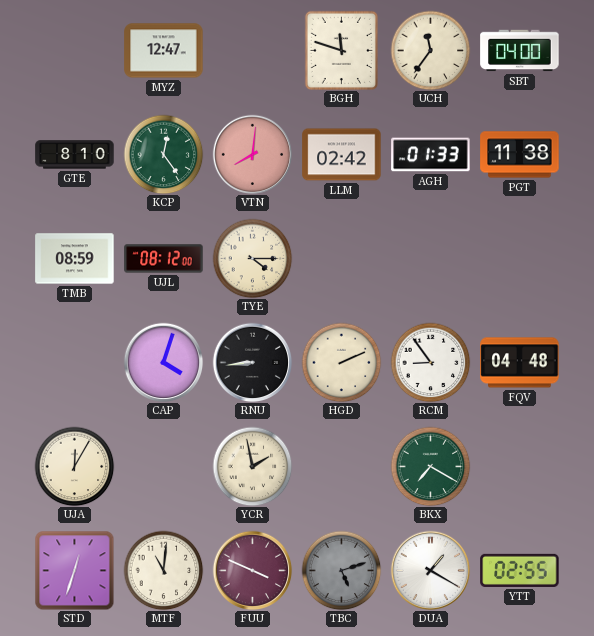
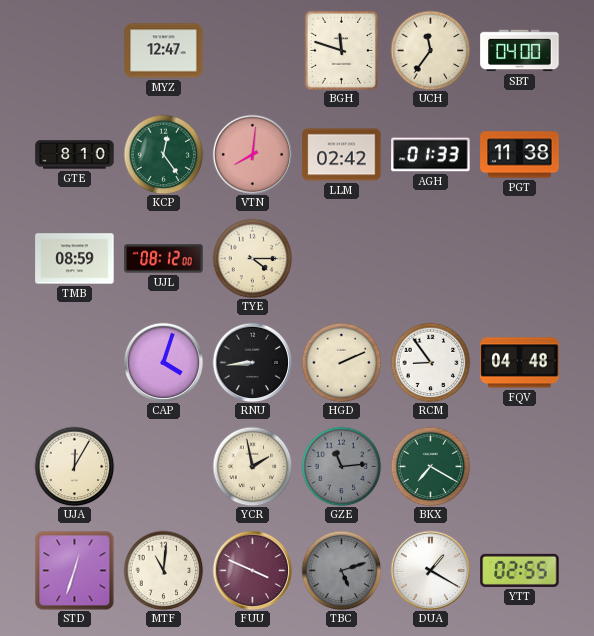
GZE: none -> 11:14
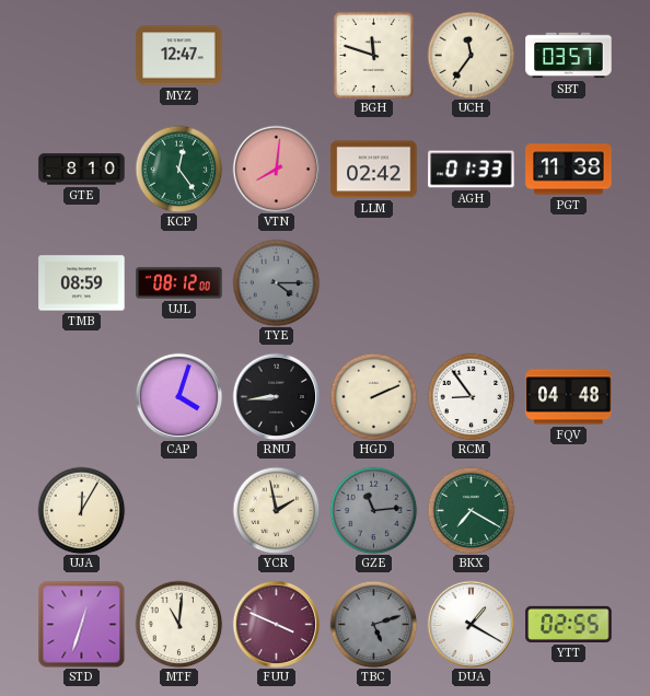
SBT: 04:00 -> 03:57
TYE dial: cream -> grey
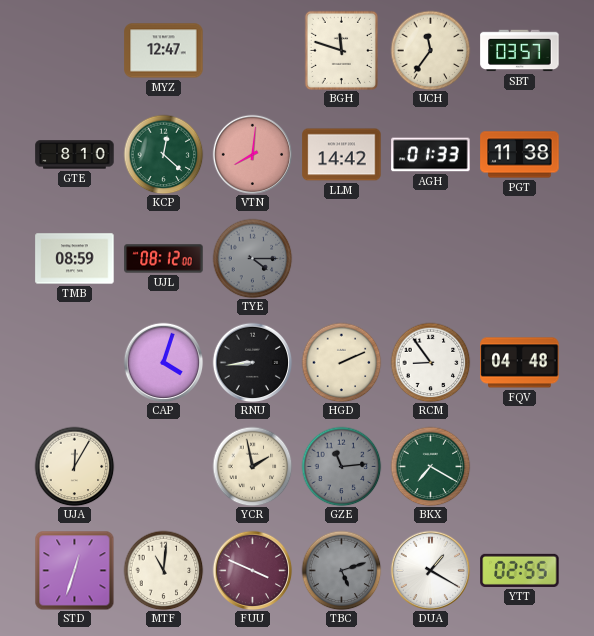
KCP: 12:24 -> 12:22
LLM: 02:42 -> 14:42
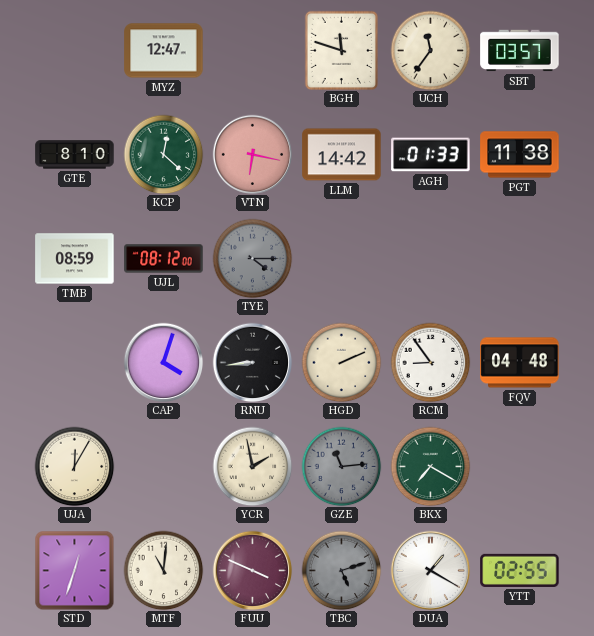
VTN: 8:01 -> 6:17
